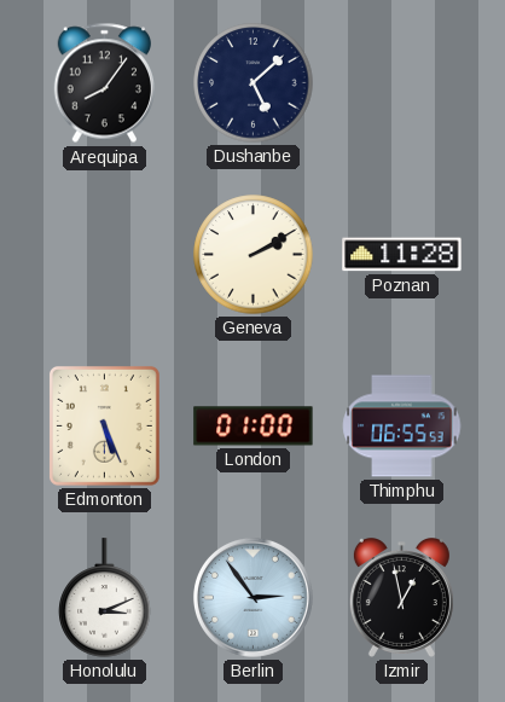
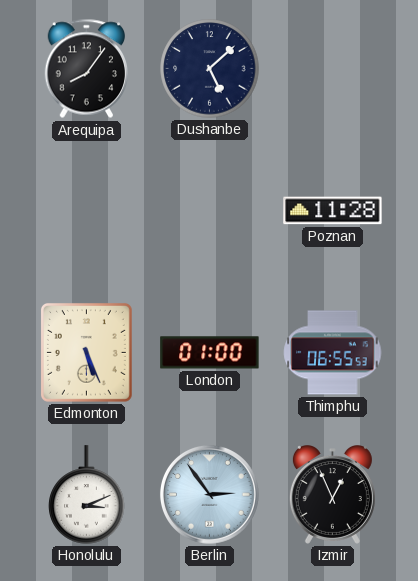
Geneva: 2:10 -> none
Izmir: 12:58 -> 12:56
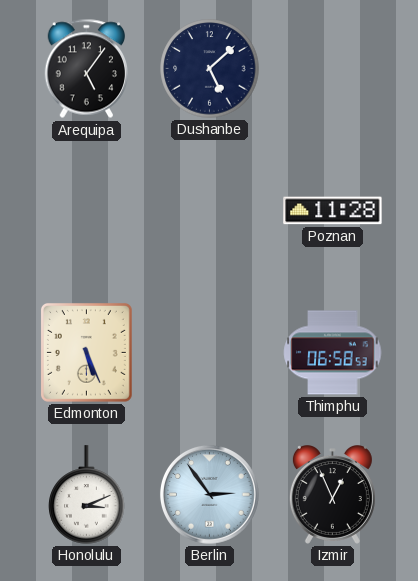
Arequipa: 8:06 -> 5:06
London: 01:00 -> none
Thimphu: 06:55 -> 06:58
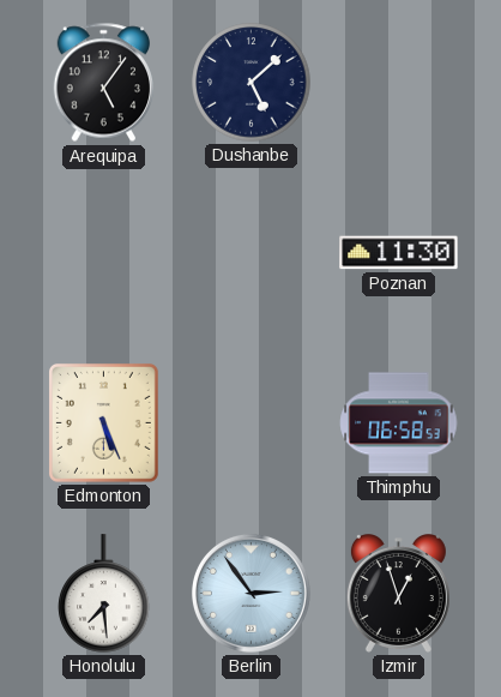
Poznan: 11:28 -> 11:30
Honolulu: 3:11 -> 7:29
Izmir: 12:56 -> 12:57
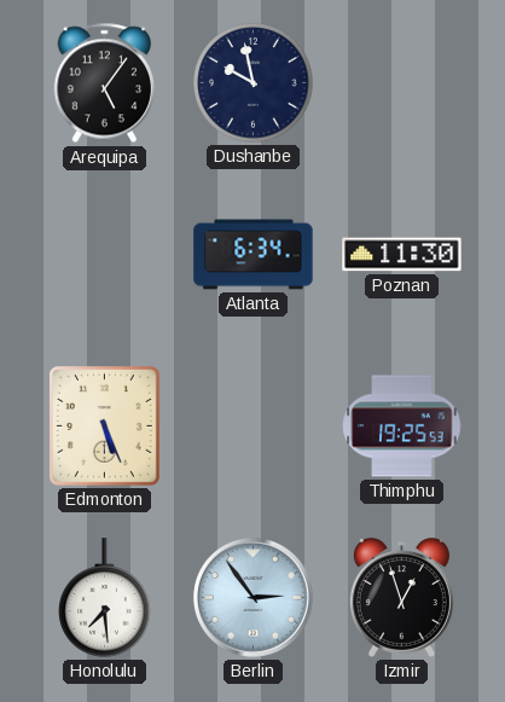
Dushanbe: 5:08 -> 9:58
Atlanta: none -> 6:34
Thimphu: 06:58 -> 19:25
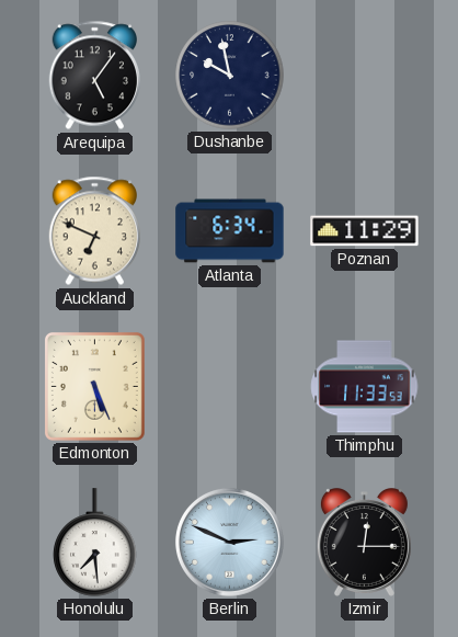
Auckland: none -> 6:49
Poznan: 11:30 -> 11:29
Thimphu: 19:25 -> 11:33
Berlin: 2:54 -> 2:49
Izmir: 12:57 -> 12:15
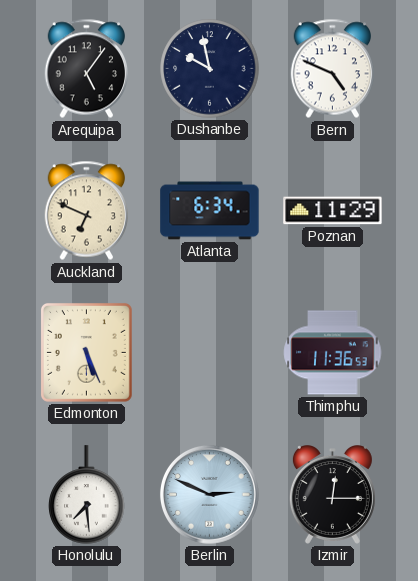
Bern: none -> 4:49
Thimphu: 11:33 -> 11:36
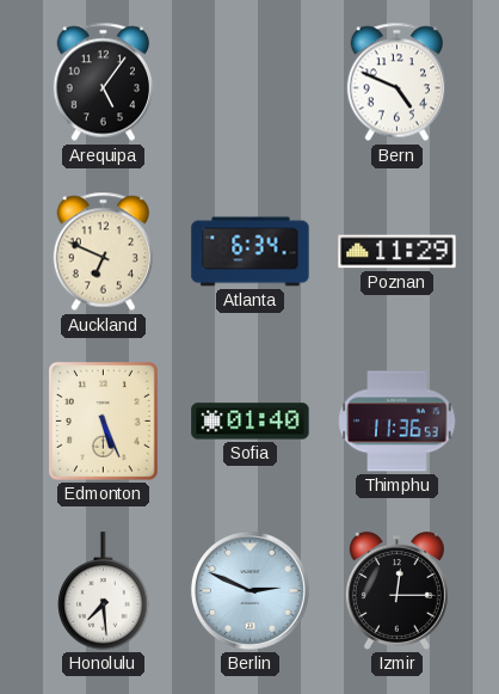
Dushanbe: 9:58 -> none
Sofia: none -> 01:40
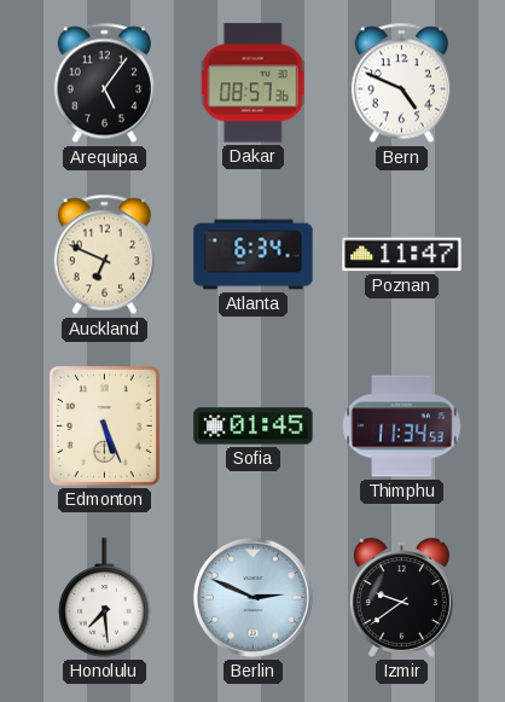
Dakar: none -> 08:57
Poznan: 11:29 -> 11:47
Sofia: 01:40 -> 01:45
Thimphu: 11:36 -> 11:34
Izmir: 12:15 -> 9:39
